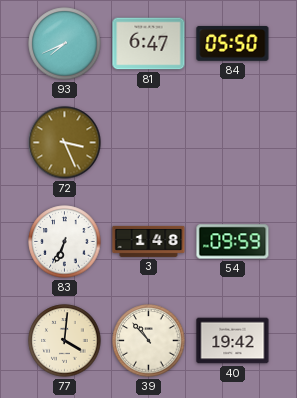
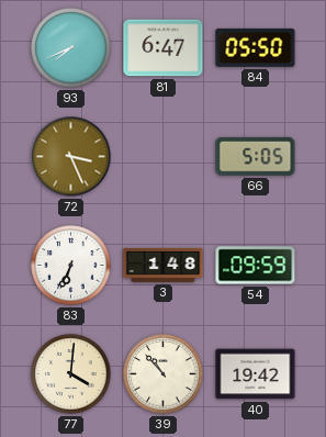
66: none -> 5:05
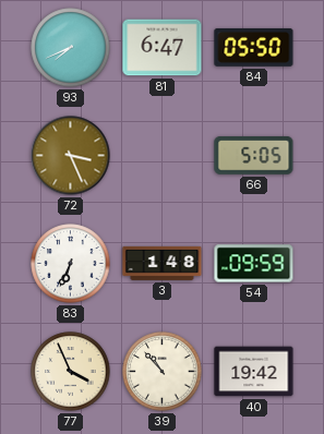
77: 4:01 -> 3:56
